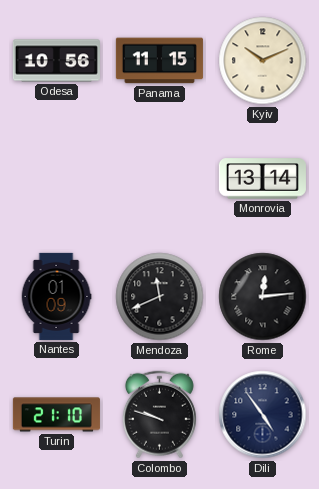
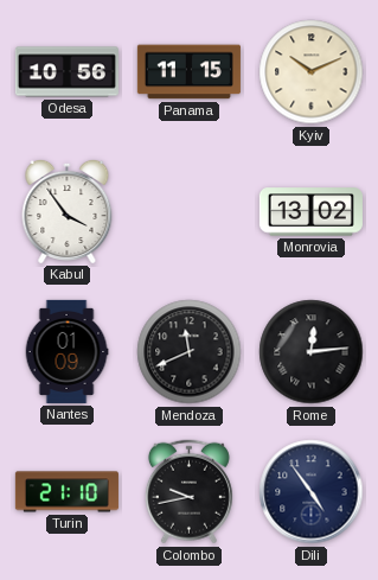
Kabul: none -> 3:54
Monrovia: 13:14 -> 13:02
Colombo: 9:48 -> 9:43
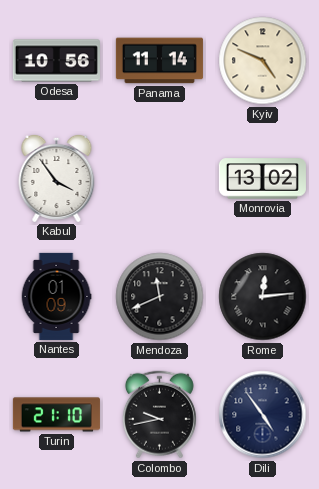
Panama: 11:15 -> 11:14
Kyiv: 10:11 -> 4:49
